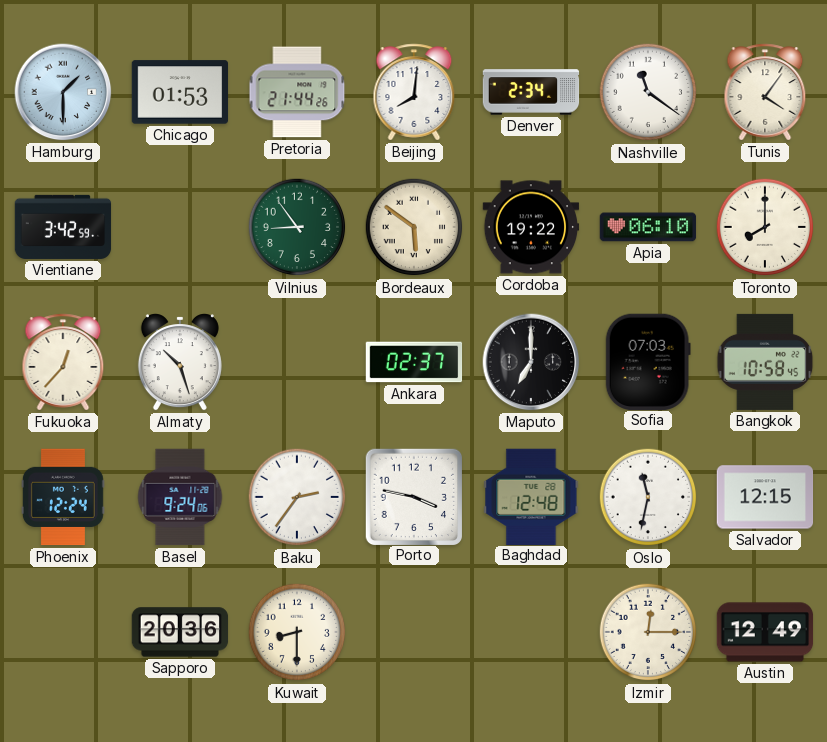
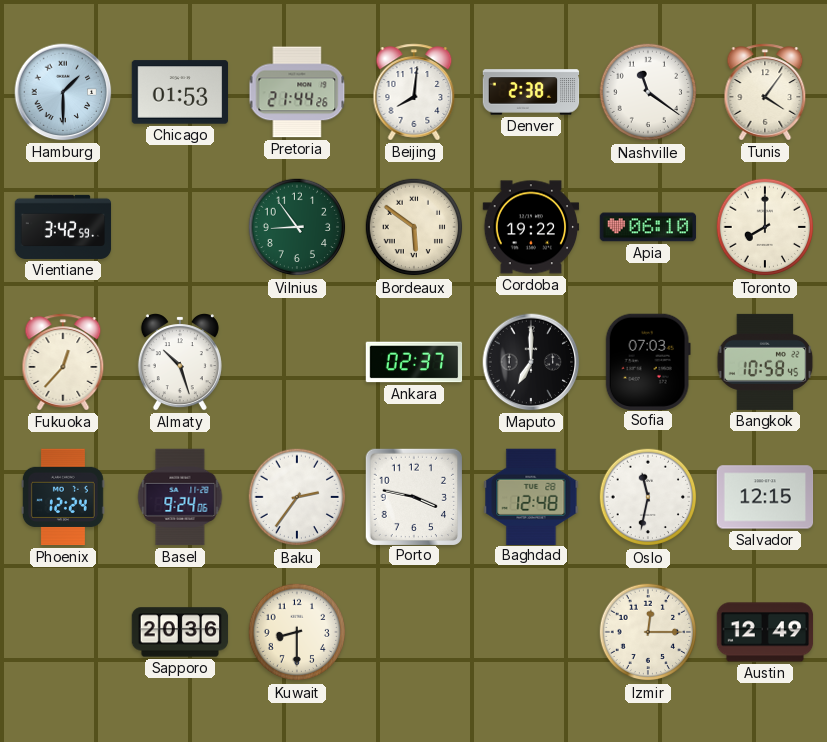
Denver: 2:34 -> 2:38
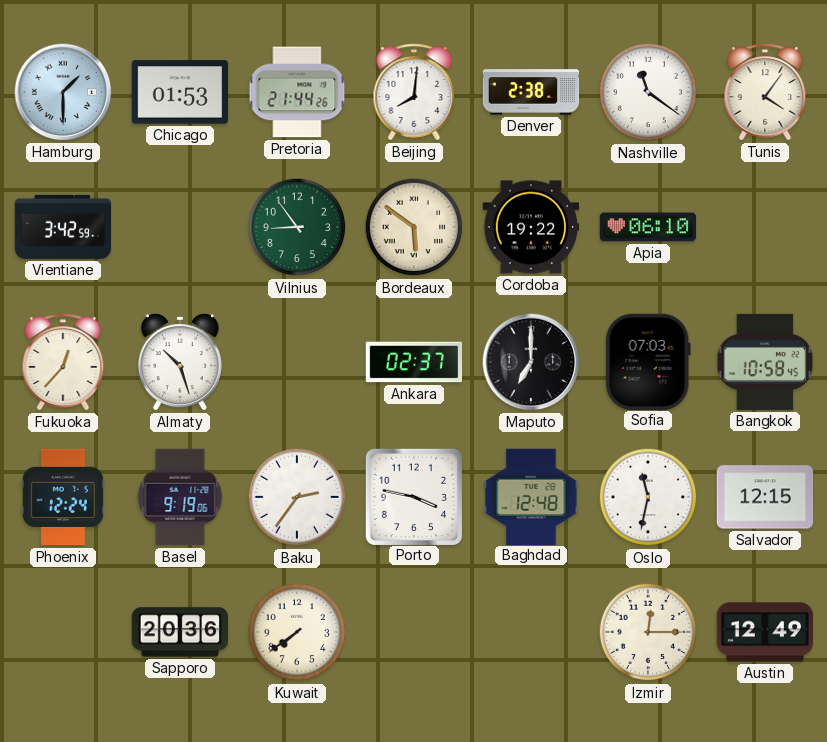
Toronto: 8:00 -> none
Basel: 9:24 -> 9:19
Kuwait: 8:30 -> 7:39
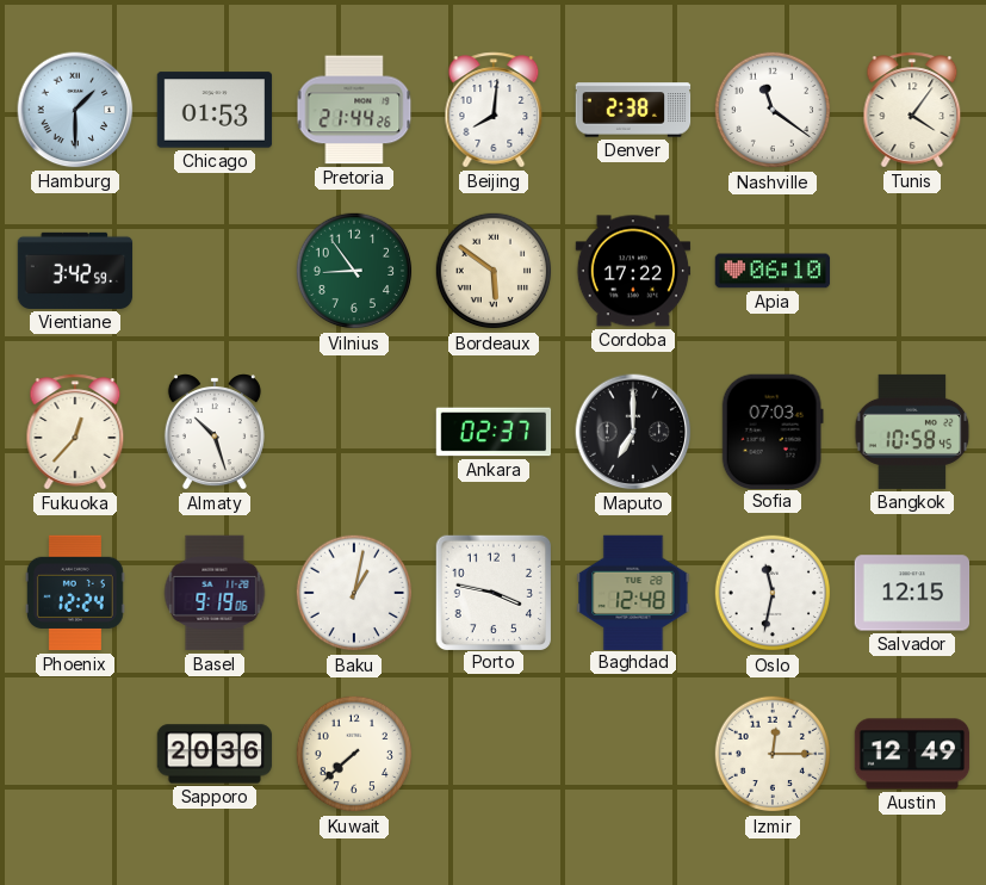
Cordoba: 19:22 -> 17:22
Baku: 2:36 -> 1:02
Kuwait: 7:39 -> 7:38
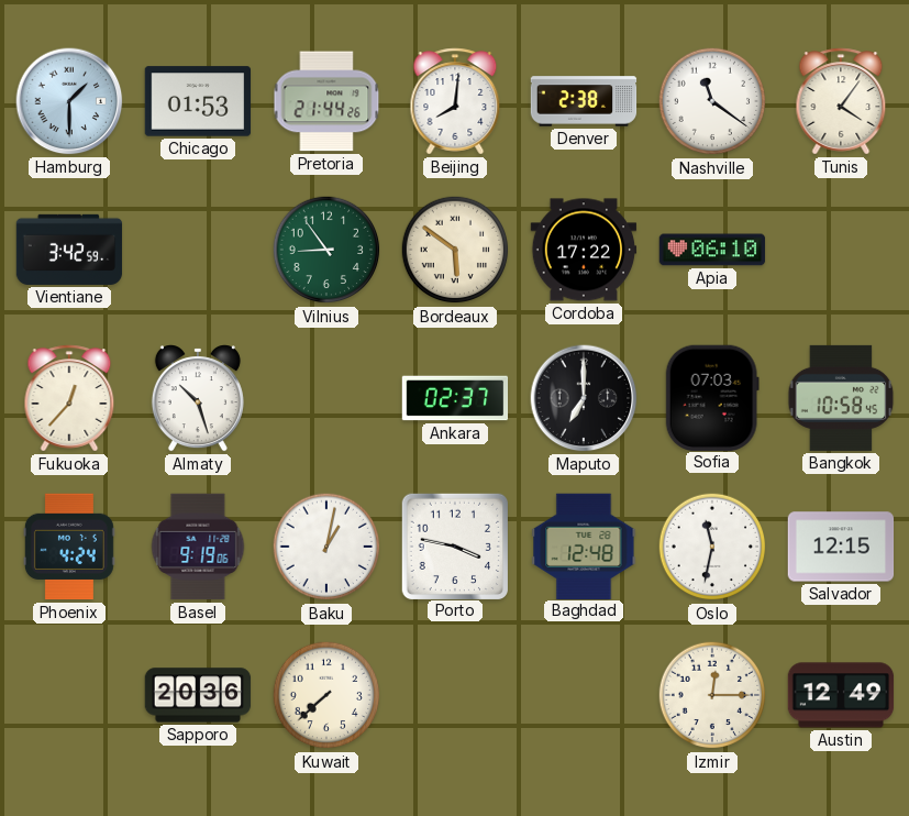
Phoenix: 12:24 -> 4:24
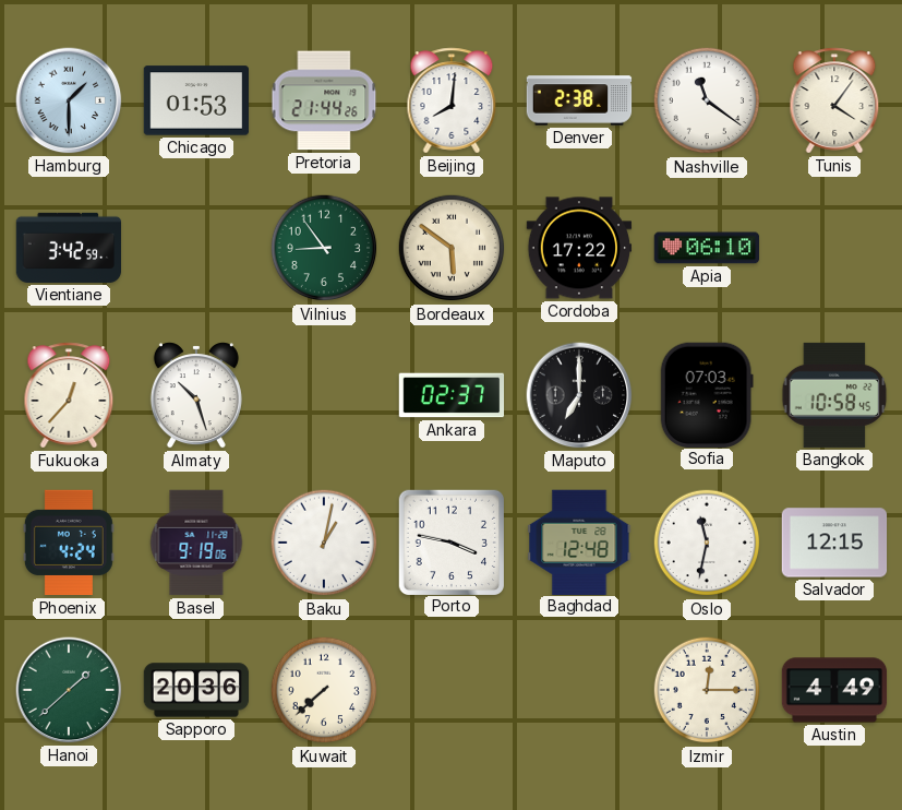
Hanoi: none -> 1:38
Austin: 12:49 -> 4:49
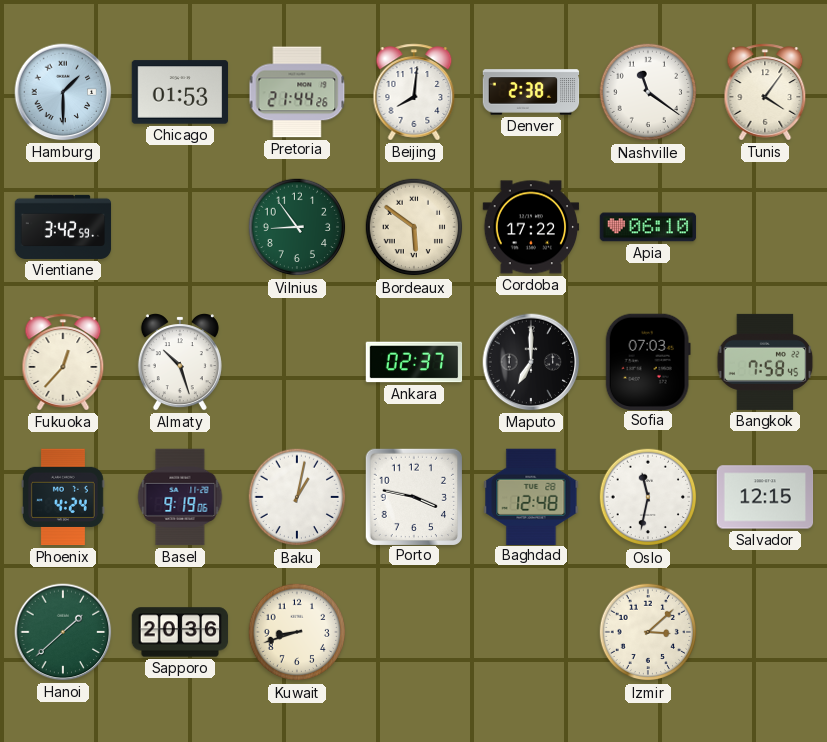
Bangkok: 10:58 -> 7:58
Kuwait: 7:38 -> 8:42
Izmir: 12:15 -> 3:08
Austin: 4:49 -> none
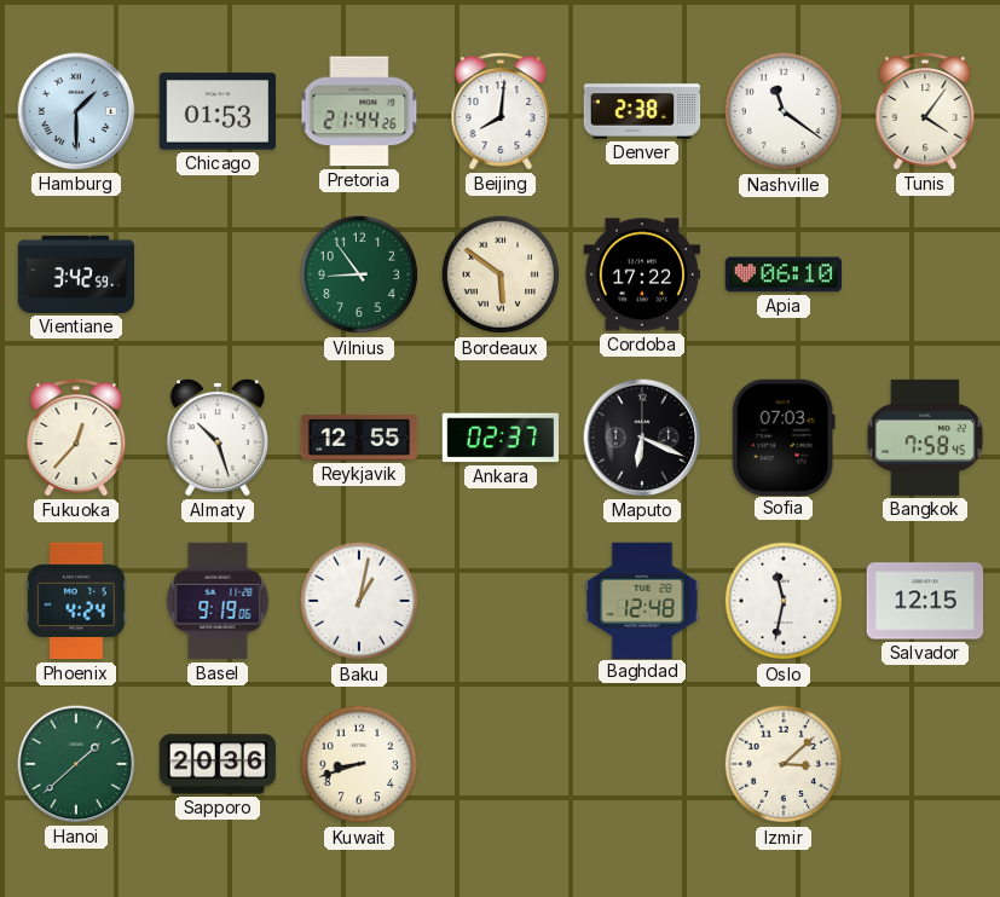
Reykjavik: none -> 12:55
Maputo: 7:00 -> 6:19
Porto: 3:47 -> none
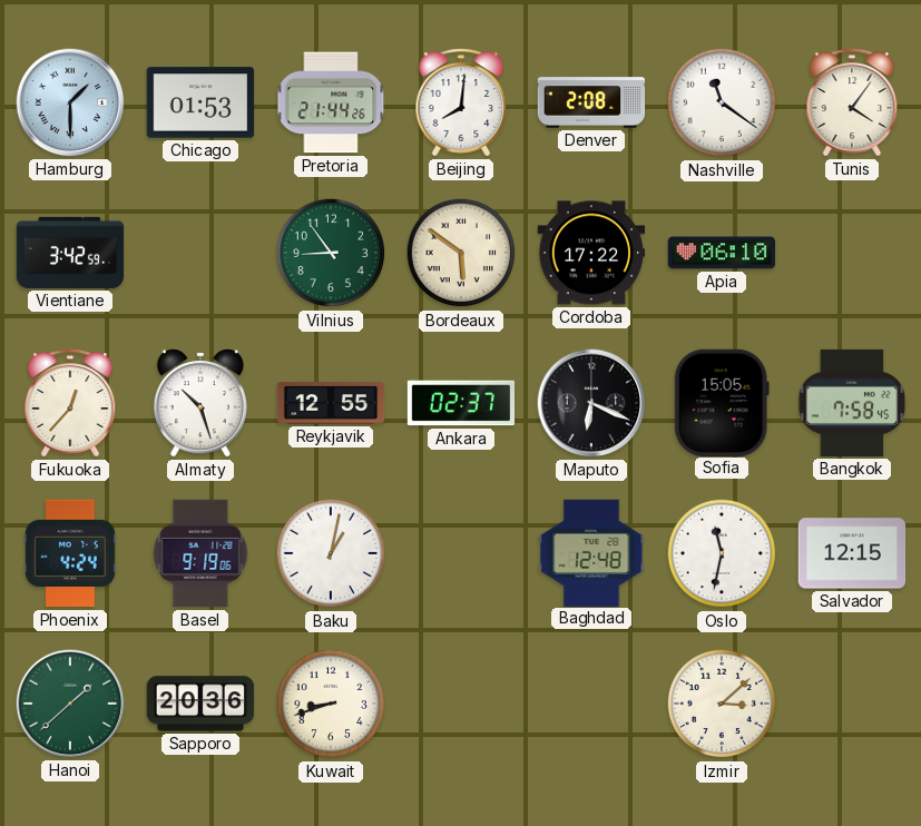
Denver: 2:38 -> 2:08
Sofia: 07:03 -> 15:05
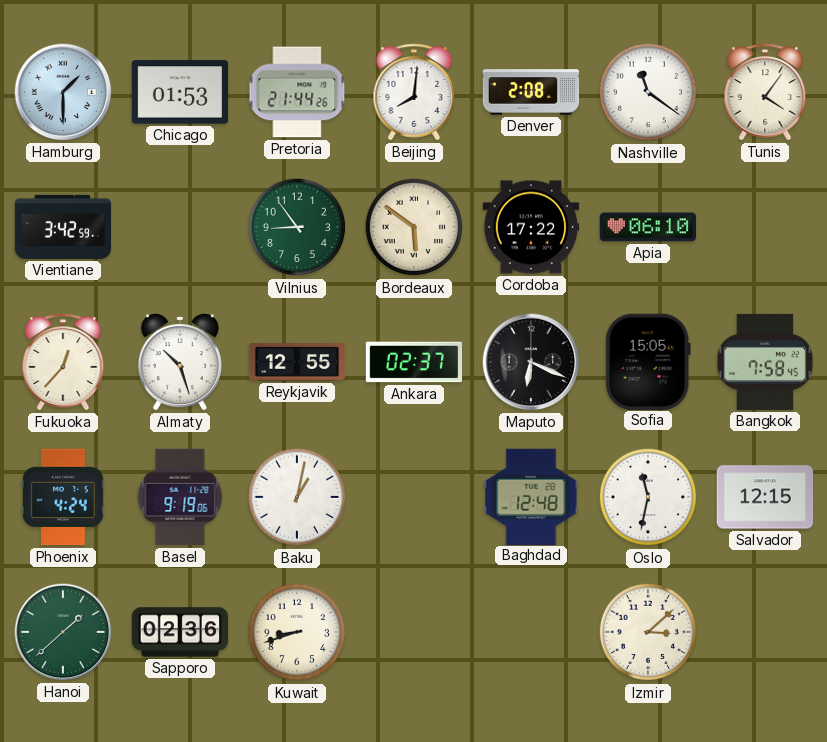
Sapporo: 20:36 -> 02:36
